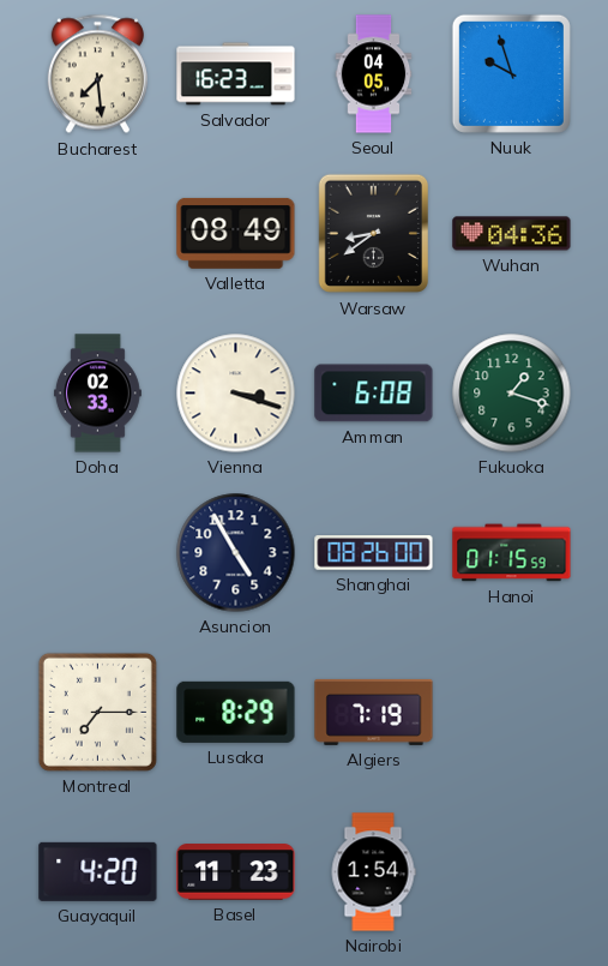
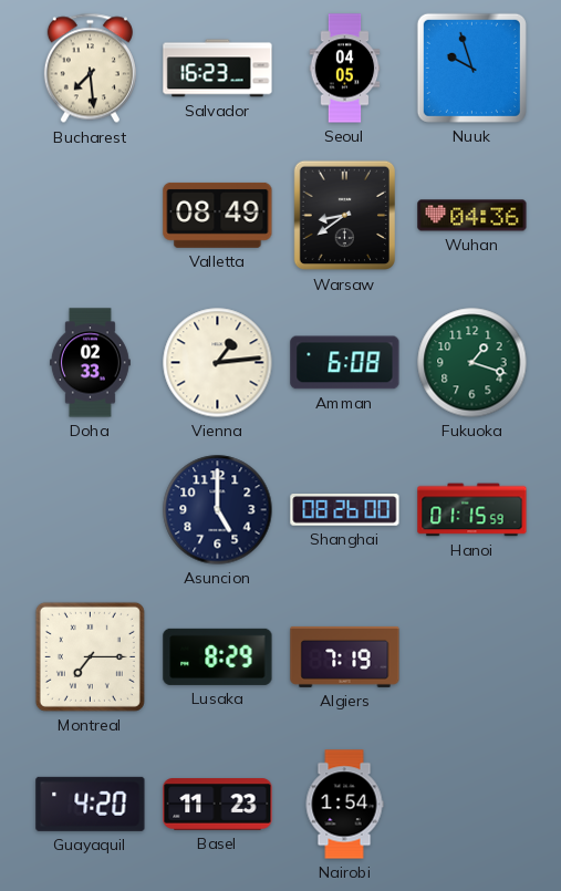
Vienna: 3:18 -> 1:14
Asuncion: 4:55 -> 5:00
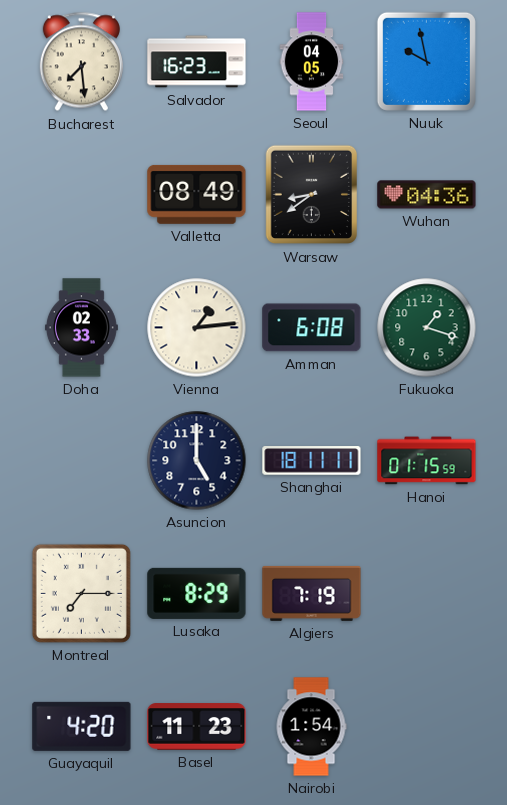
Nuuk: 9:57 -> 9:58
Shanghai: 08:26 -> 18:11
